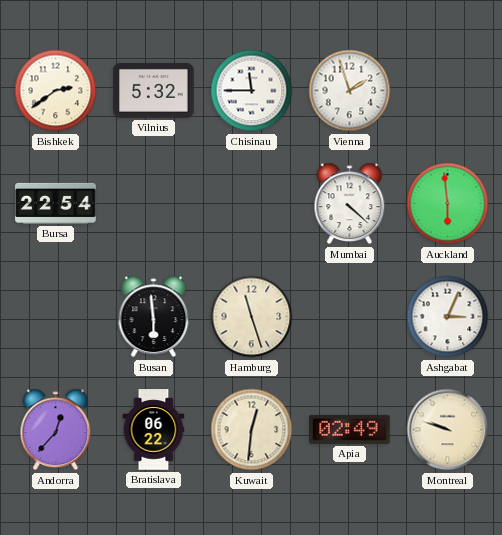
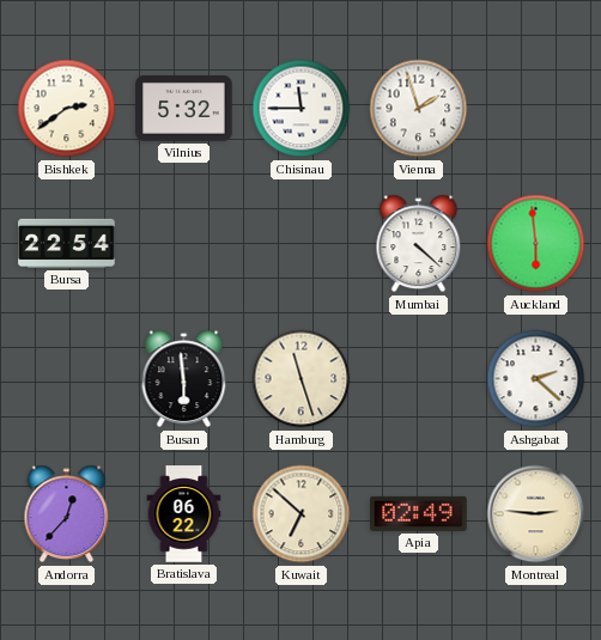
Ashgabat: 3:04 -> 2:22
Kuwait: 12:31 -> 6:52
Montreal: 9:48 -> 2:46
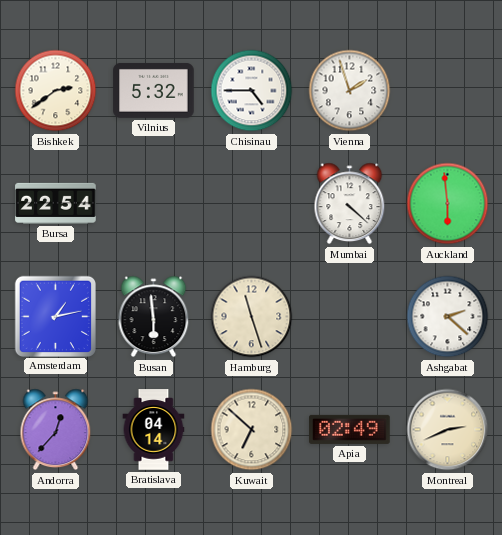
Chisinau: 11:45 -> 4:45
Amsterdam: none -> 1:13
Bratislava: 06:22 -> 04:14
Montreal: 2:46 -> 2:41
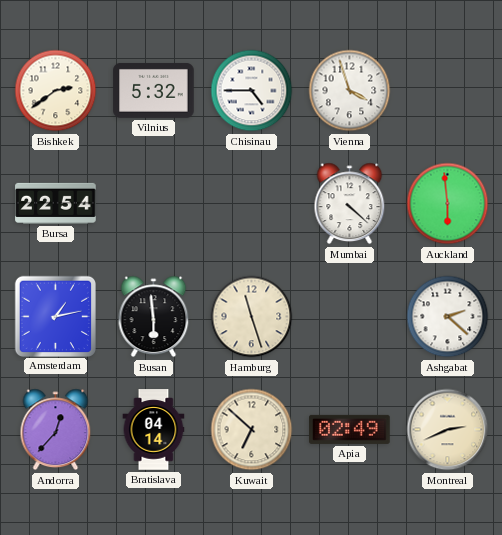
Vienna: 1:57 -> 3:57
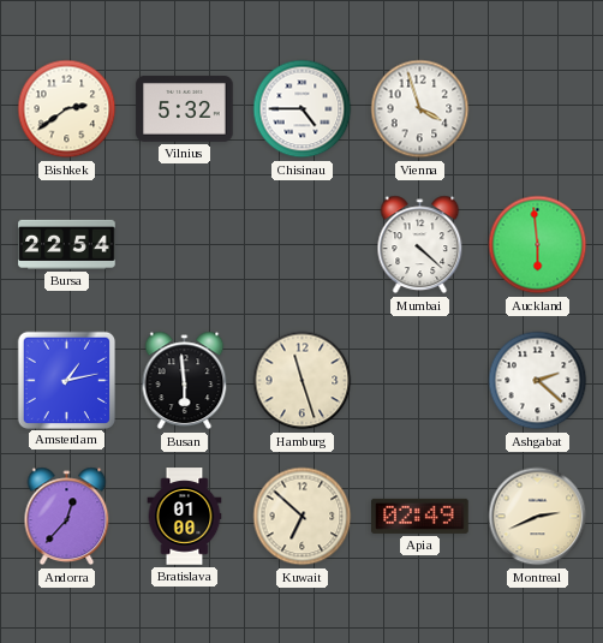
Bratislava: 04:14 -> 01:00
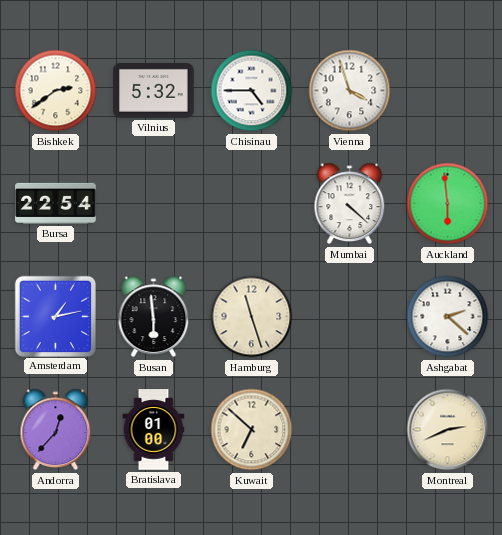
Apia: 02:49 -> none
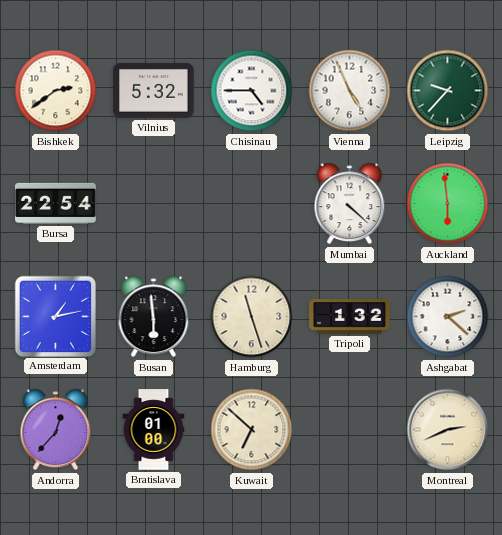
Vienna: 3:57 -> 4:56
Leipzig: none -> 9:37
Tripoli: none -> 1:32
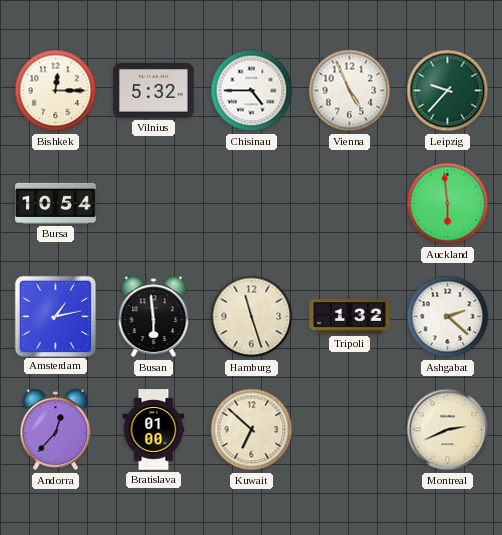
Bishkek: 2:39 -> 12:15
Bursa: 22:54 -> 10:54
Mumbai: 4:22 -> none
